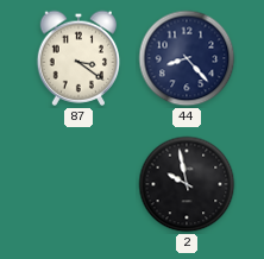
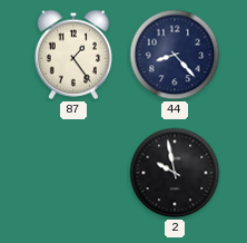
87: 3:21 -> 1:24
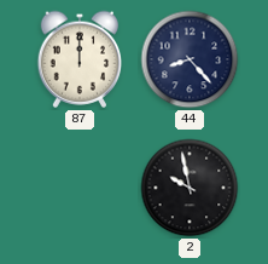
87: 1:24 -> 12:00
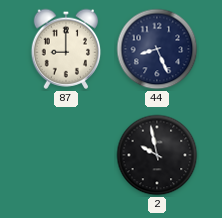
87: 12:00 -> 9:00
44: 8:23 -> 8:26
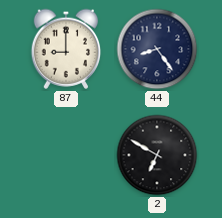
44: 8:26 -> 8:24
2: 9:58 -> 6:50
